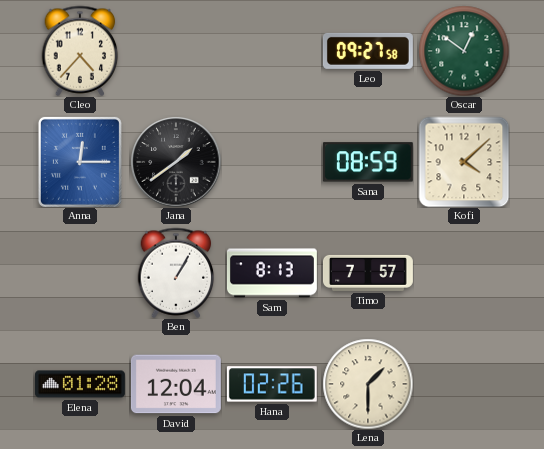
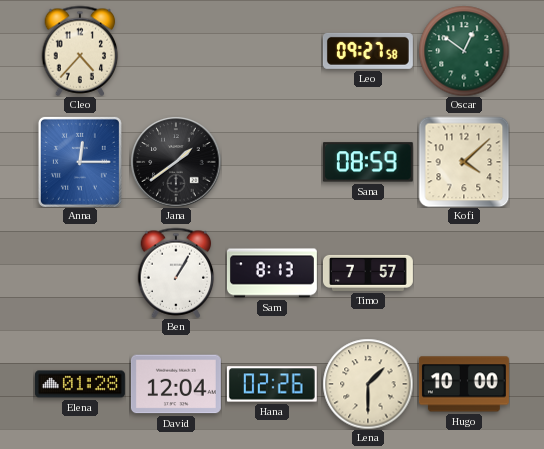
Hugo: none -> 10:00
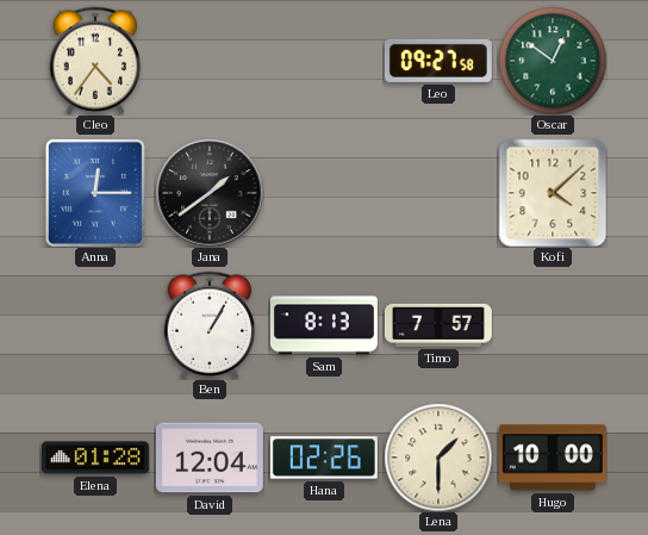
Cleo: 4:37 -> 4:36
Sana: 08:59 -> none
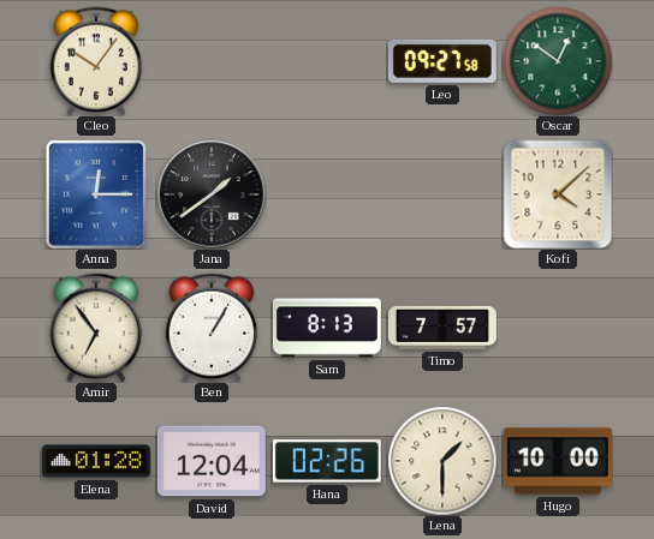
Cleo: 4:36 -> 10:06
Amir: none -> 6:54
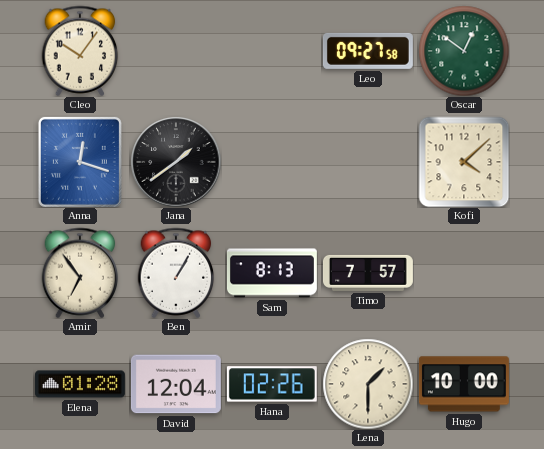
Anna: 12:15 -> 12:18
